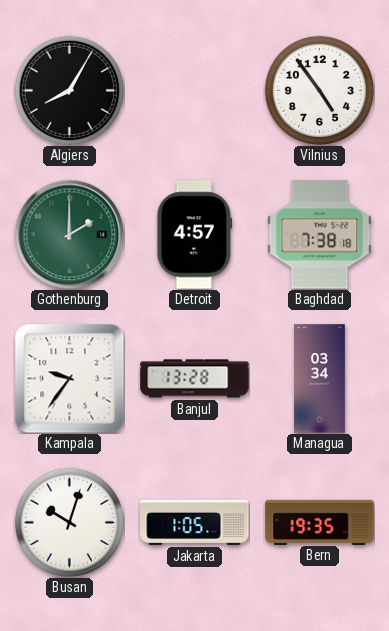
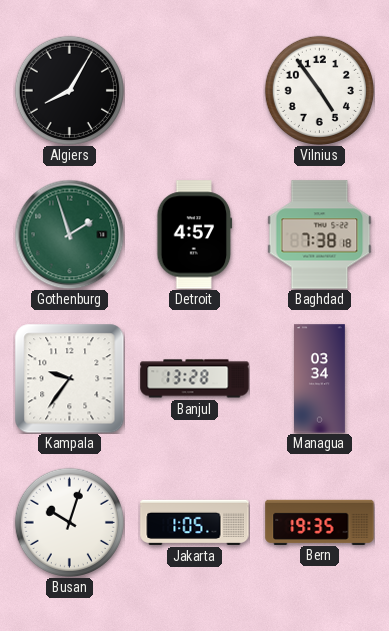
Gothenburg: 2:00 -> 1:57
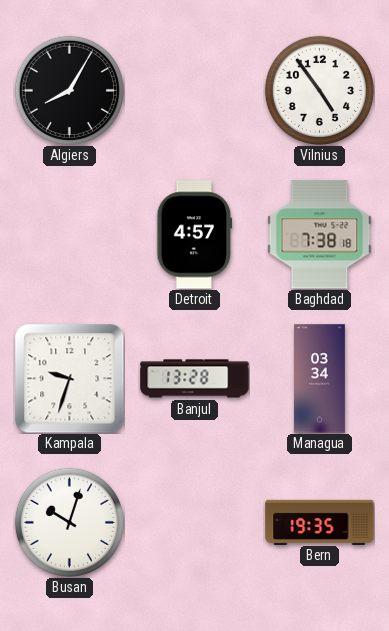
Gothenburg: 1:57 -> none
Kampala: 9:36 -> 9:33
Jakarta: 1:05 -> none
